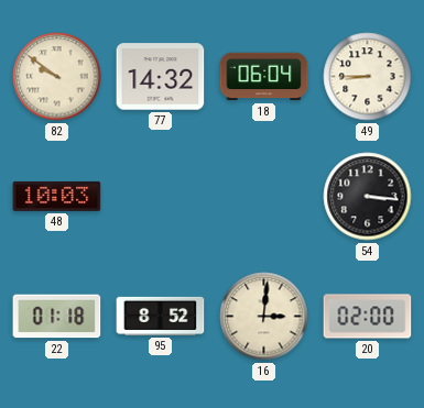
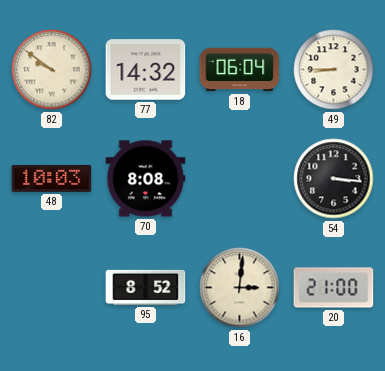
70: none -> 8:08
22: 01:18 -> none
20: 02:00 -> 21:00
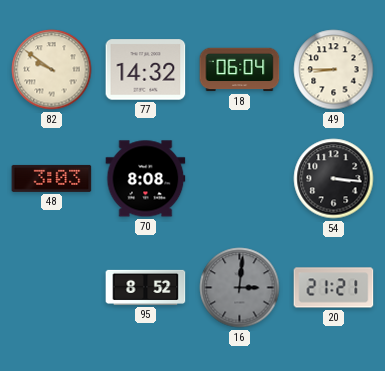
48: 10:03 -> 3:03
16 dial: cream -> grey
20: 21:00 -> 21:21
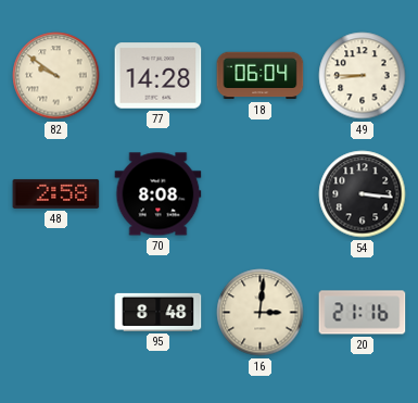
77: 14:32 -> 14:28
48: 3:03 -> 2:58
95: 8:52 -> 8:48
16 dial: grey -> cream
20: 21:21 -> 21:16
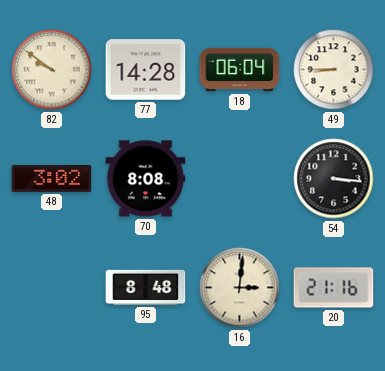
48: 2:58 -> 3:02
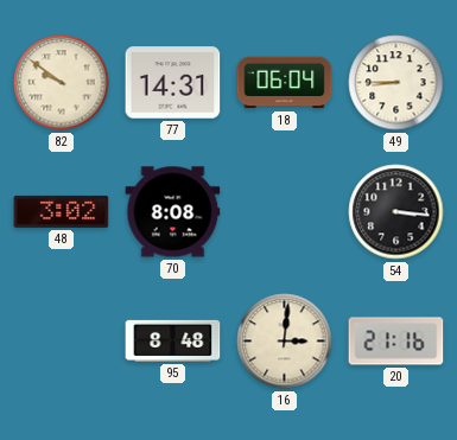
77: 14:28 -> 14:31
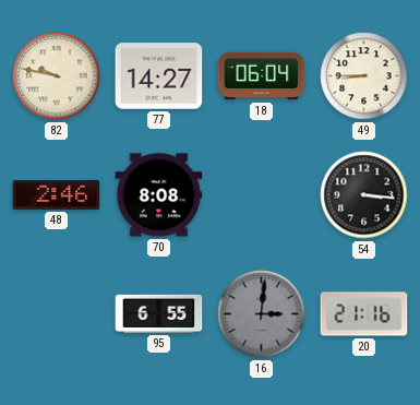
82: 9:51 -> 9:47
77: 14:31 -> 14:27
48: 3:02 -> 2:46
95: 8:48 -> 6:55
16 dial: cream -> grey
